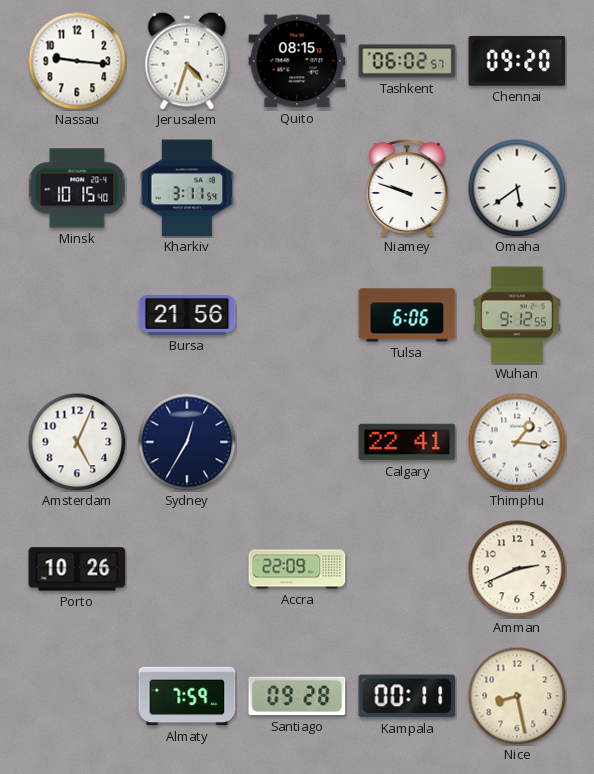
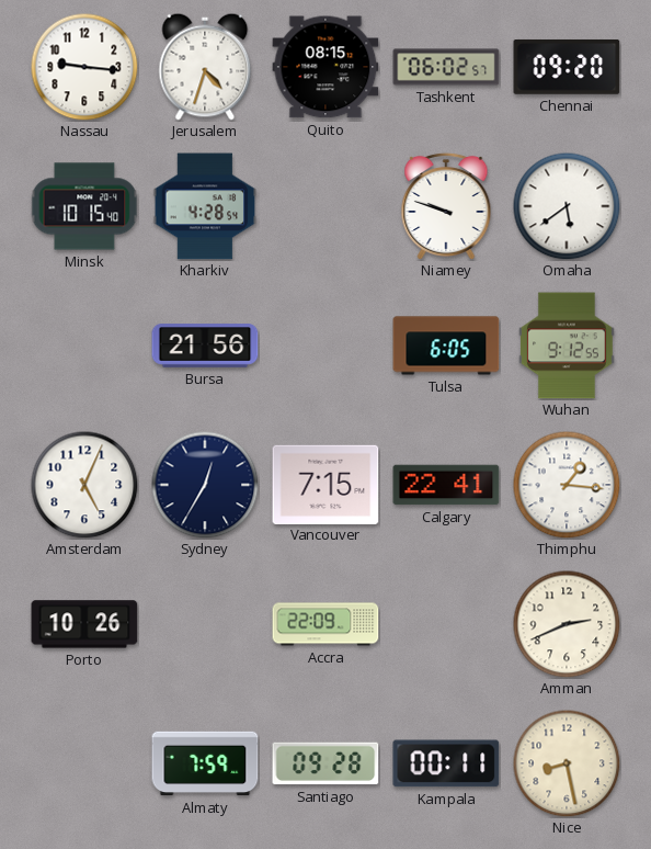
Kharkiv: 3:11 -> 4:28
Tulsa: 6:06 -> 6:05
Vancouver: none -> 7:15
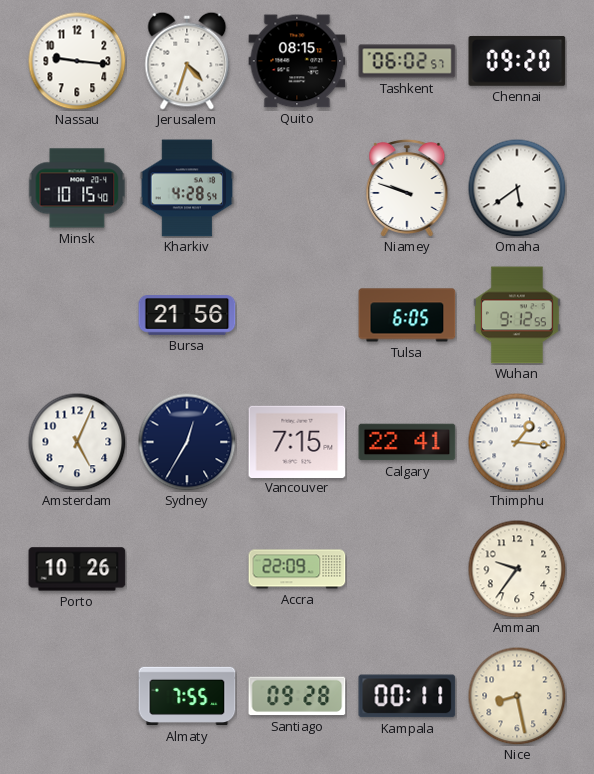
Amman: 2:41 -> 9:36
Almaty: 7:59 -> 7:55
